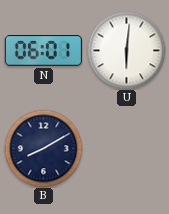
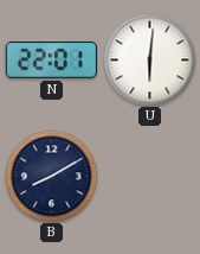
N: 06:01 -> 22:01
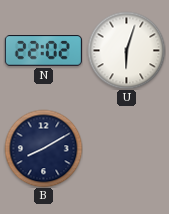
N: 22:01 -> 22:02
U: 6:01 -> 6:03
